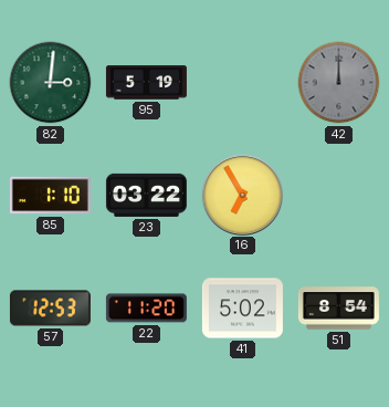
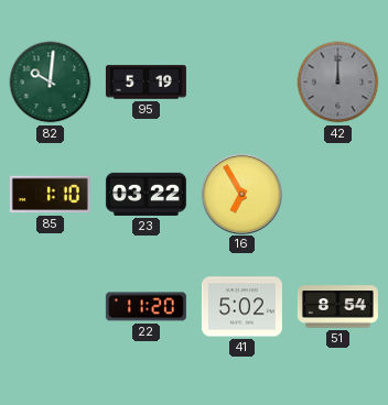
82: 3:01 -> 10:01
57: 12:53 -> none
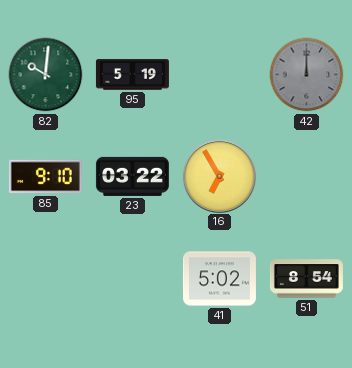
85: 1:10 -> 9:10
22: 11:20 -> none
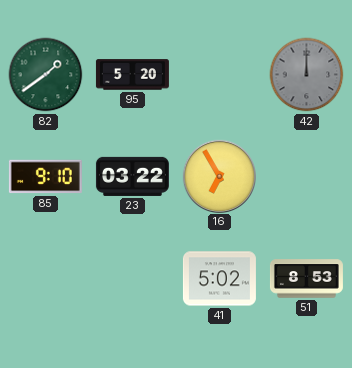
82: 10:01 -> 1:39
95: 5:19 -> 5:20
51: 8:54 -> 8:53
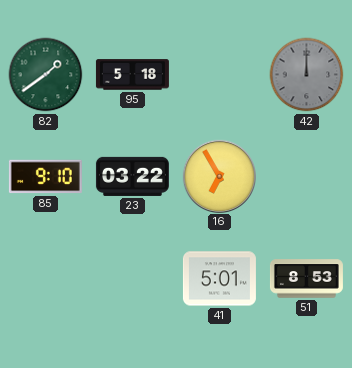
95: 5:20 -> 5:18
41: 5:02 -> 5:01
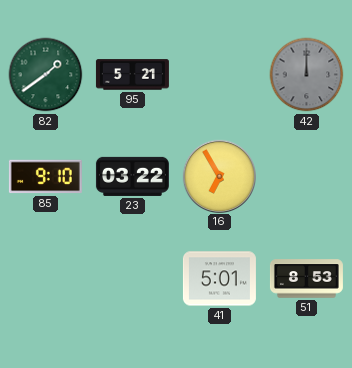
95: 5:18 -> 5:21
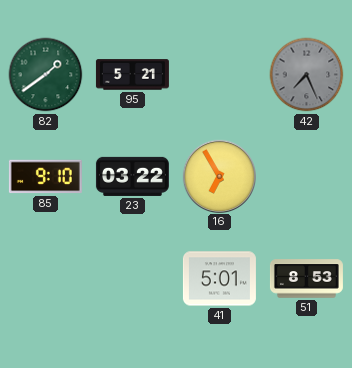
42: 12:00 -> 7:26
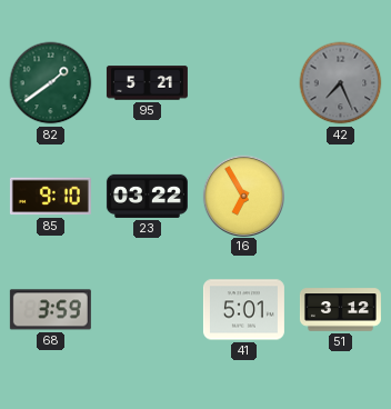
68: none -> 3:59
51: 8:53 -> 3:12
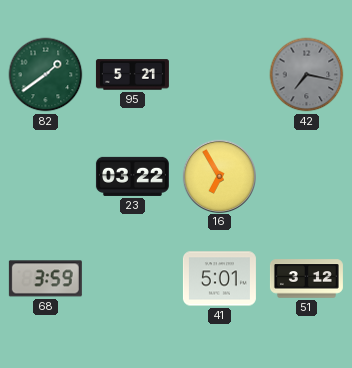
42: 7:26 -> 7:17
85: 9:10 -> none
